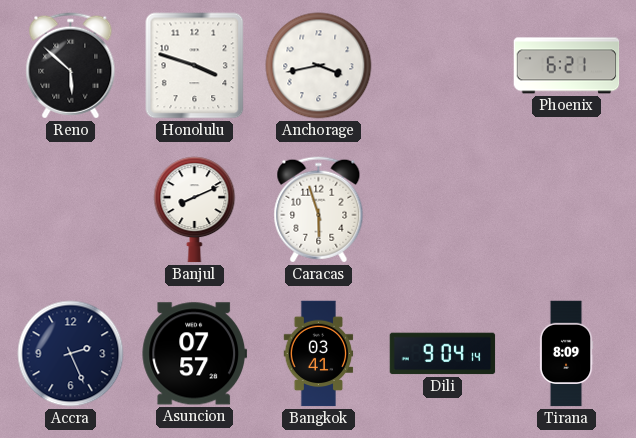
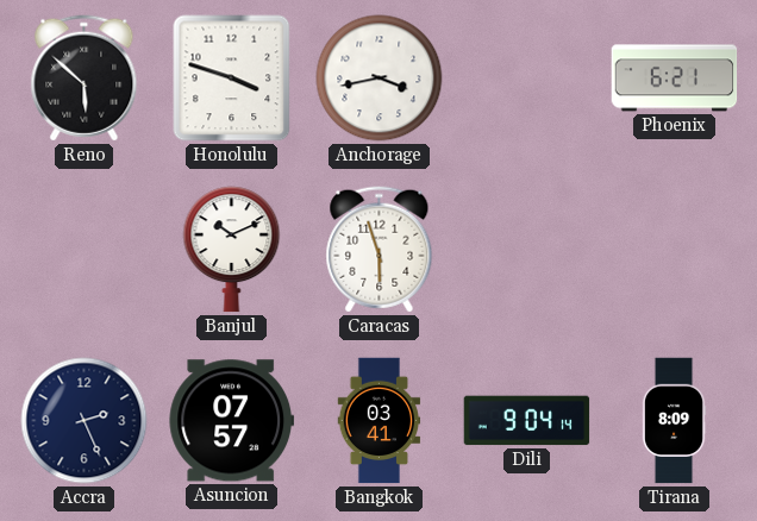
Banjul: 8:11 -> 10:11
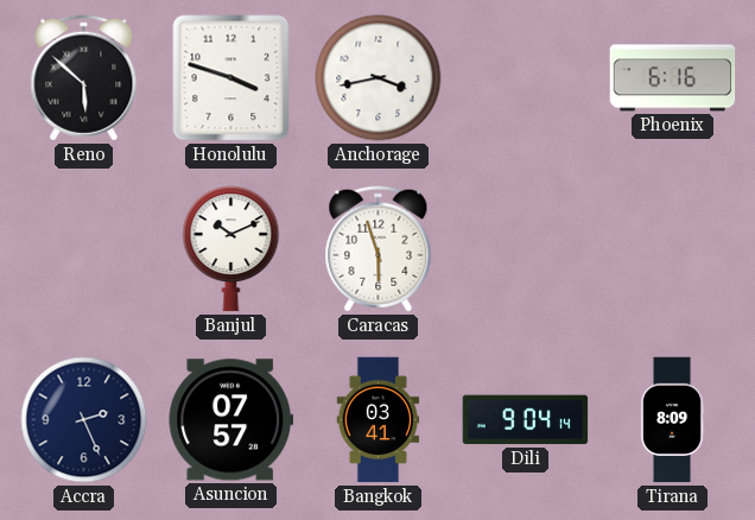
Phoenix: 6:21 -> 6:16
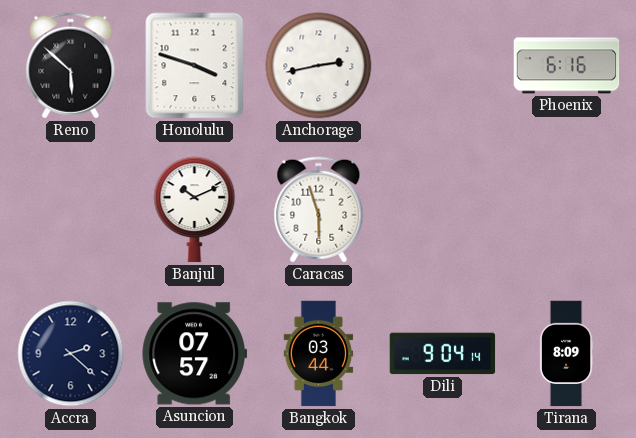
Anchorage: 3:43 -> 2:43
Accra: 2:26 -> 2:22
Bangkok: 03:41 -> 03:44
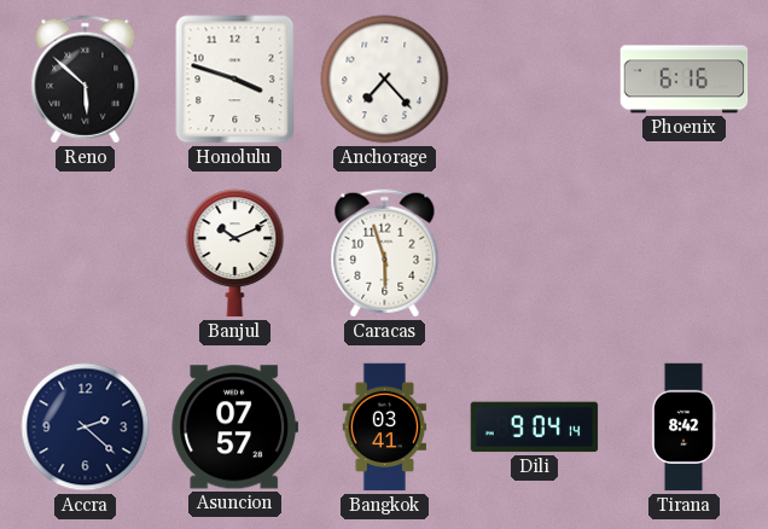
Anchorage: 2:43 -> 7:23
Bangkok: 03:44 -> 03:41
Tirana: 8:09 -> 8:42
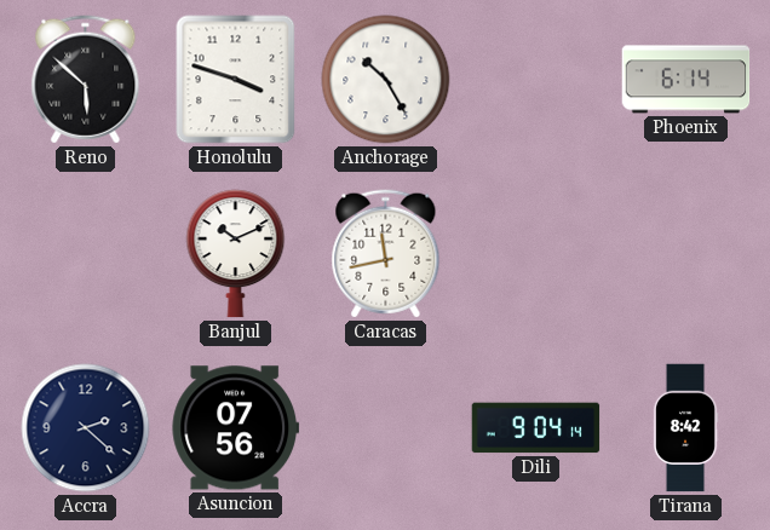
Anchorage: 7:23 -> 10:25
Phoenix: 6:16 -> 6:14
Caracas: 5:57 -> 11:43
Asuncion: 07:57 -> 07:56
Bangkok: 03:41 -> none
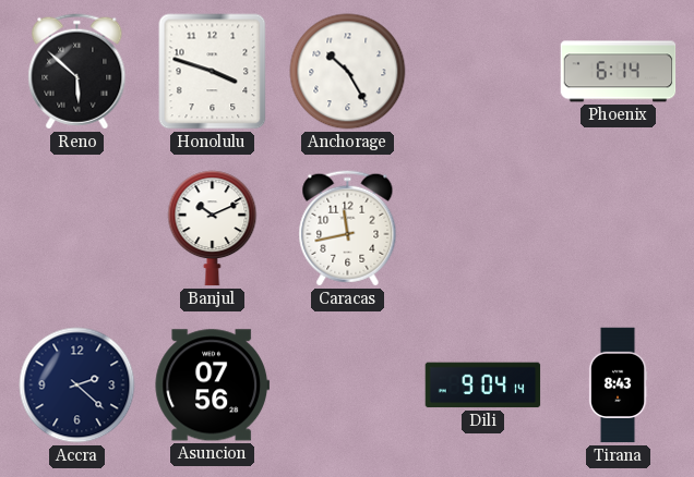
Tirana: 8:42 -> 8:43
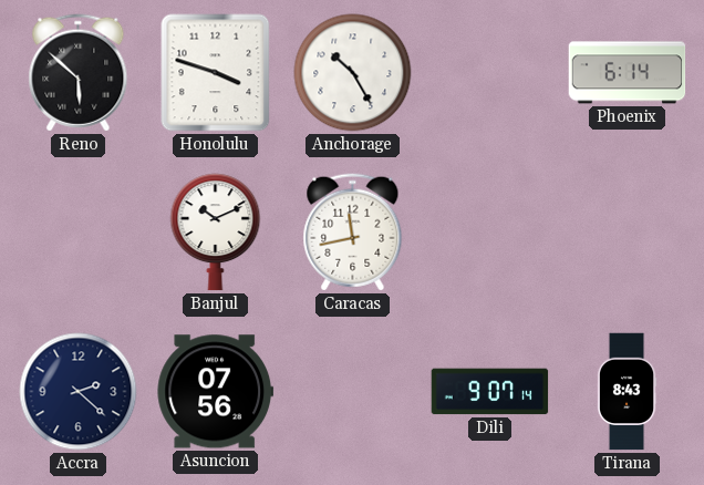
Dili: 9:04 -> 9:07
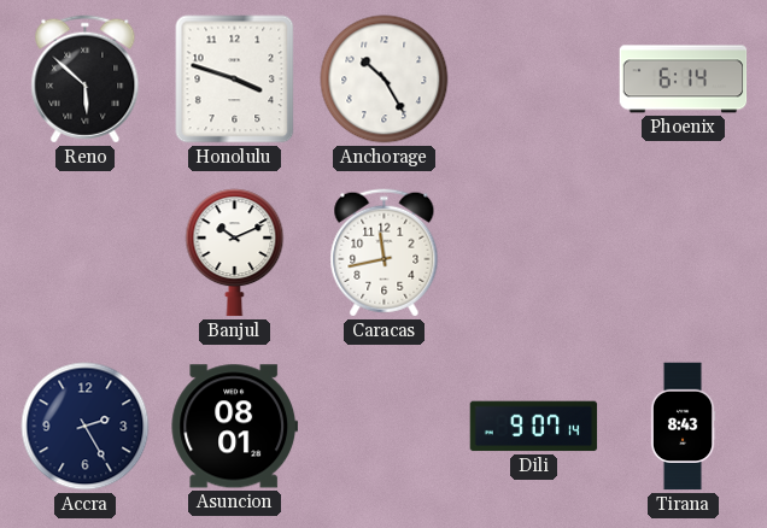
Accra: 2:22 -> 2:25
Asuncion: 07:56 -> 08:01
